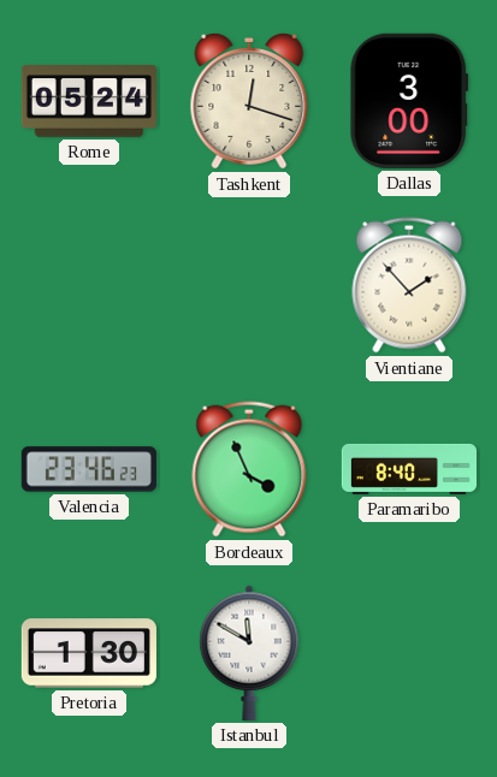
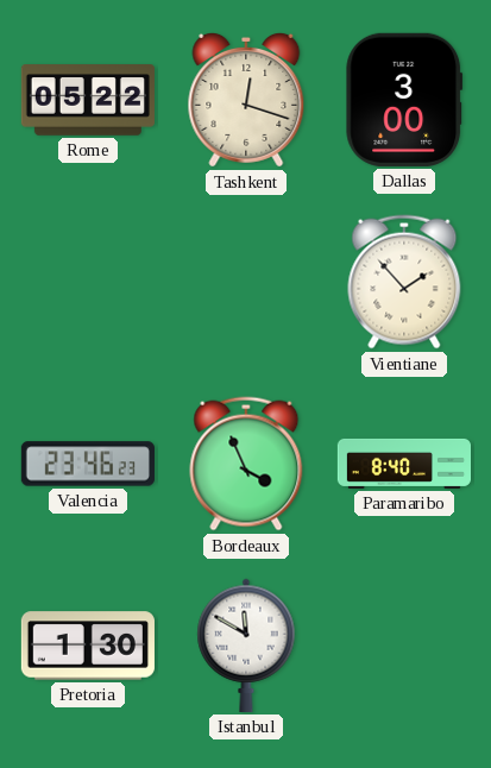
Rome: 05:24 -> 05:22
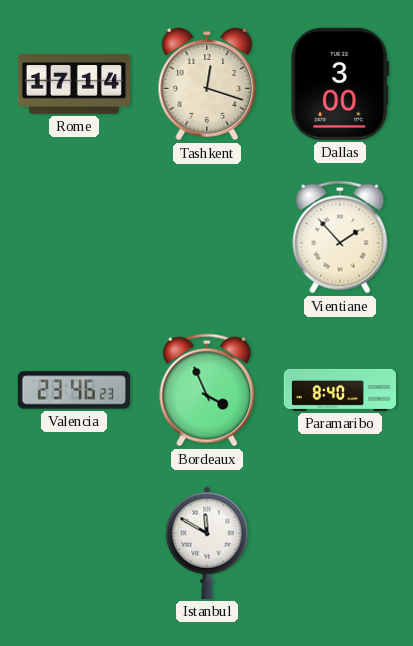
Rome: 05:22 -> 17:14
Pretoria: 1:30 -> none
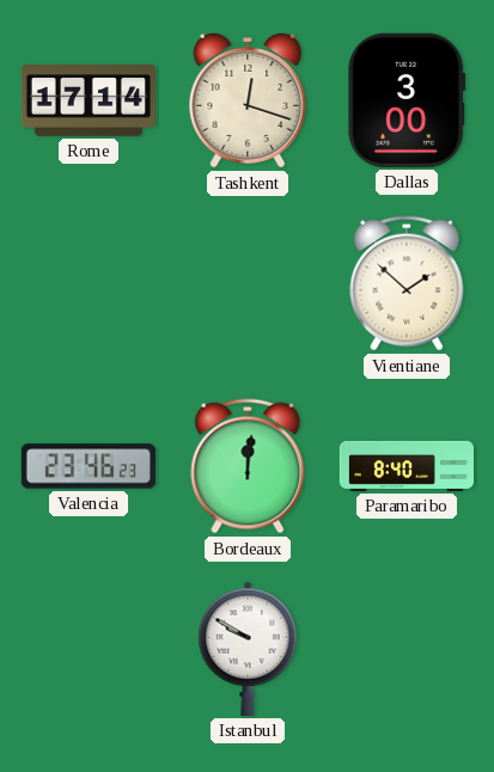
Vientiane: 1:53 -> 1:52
Bordeaux: 3:56 -> 12:01
Istanbul: 11:50 -> 9:50
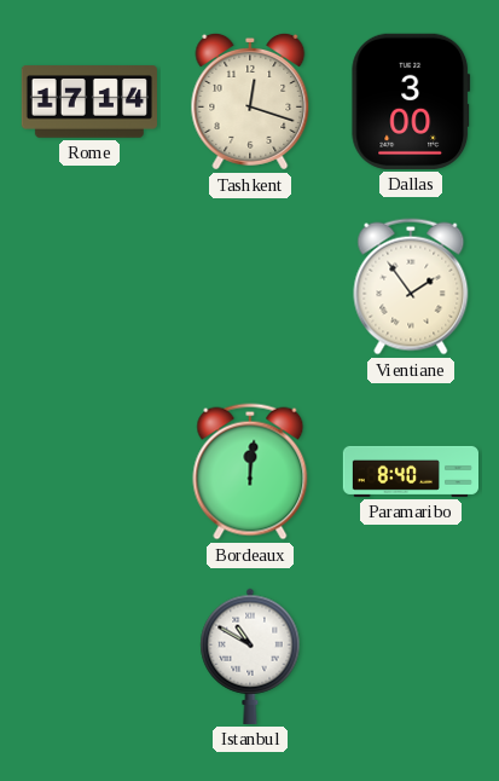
Vientiane: 1:52 -> 1:54
Valencia: 23:46 -> none
Istanbul: 9:50 -> 10:50
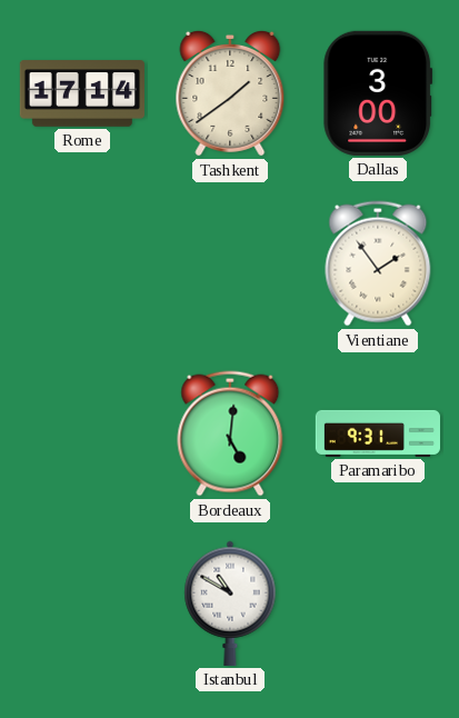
Tashkent: 12:18 -> 1:39
Bordeaux: 12:01 -> 5:01
Paramaribo: 8:40 -> 9:31
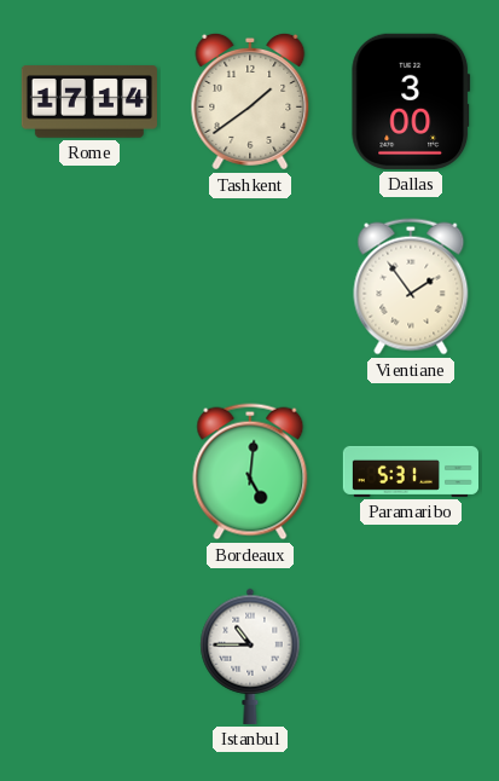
Paramaribo: 9:31 -> 5:31
Istanbul: 10:50 -> 10:45
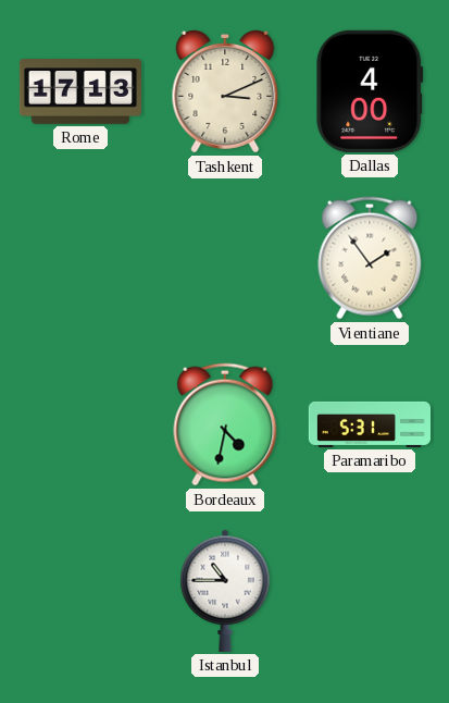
Rome: 17:14 -> 17:13
Tashkent: 1:39 -> 3:11
Dallas: 3:00 -> 4:00
Bordeaux: 5:01 -> 4:32
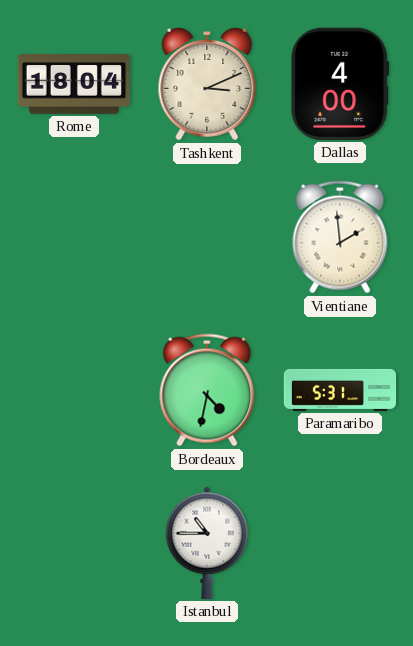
Rome: 17:13 -> 18:04
Vientiane: 1:54 -> 1:59
